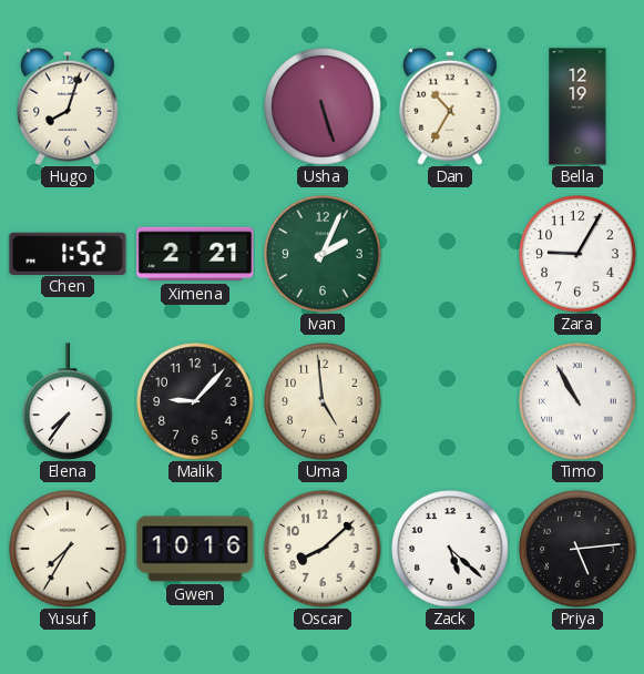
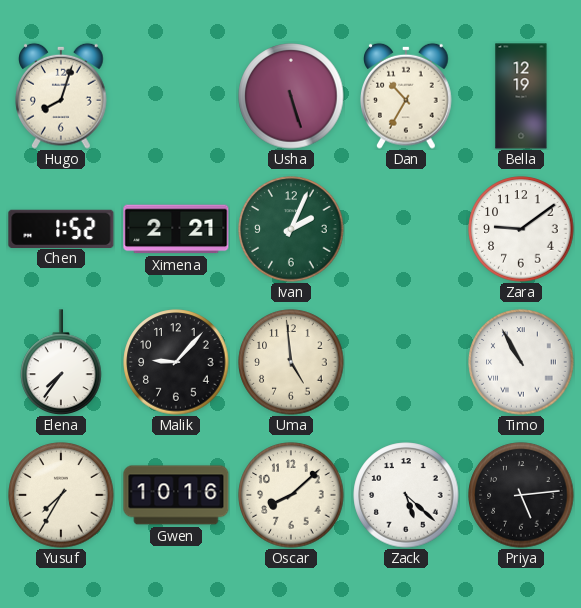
Zara: 9:05 -> 9:09
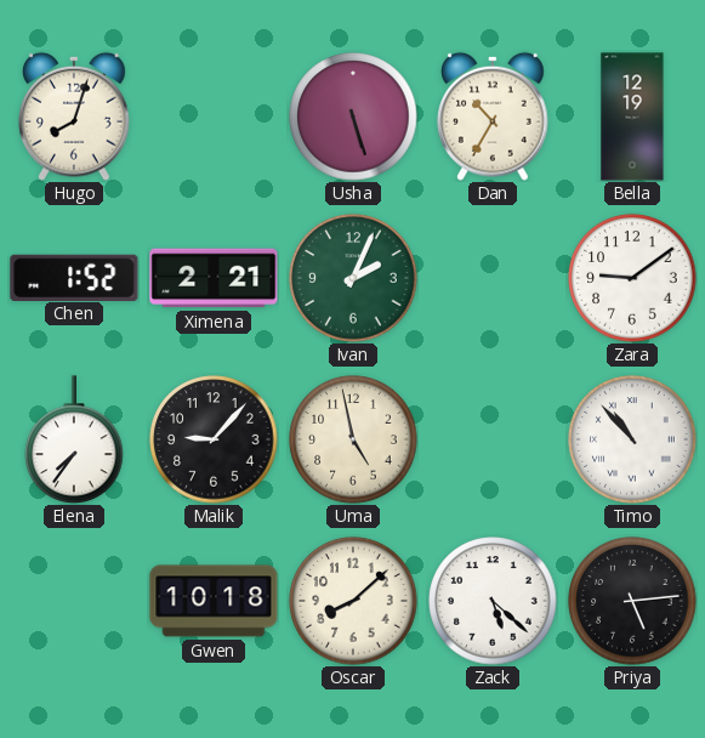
Uma: 4:59 -> 4:58
Timo: 10:55 -> 10:53
Yusuf: 7:35 -> none
Gwen: 10:16 -> 10:18
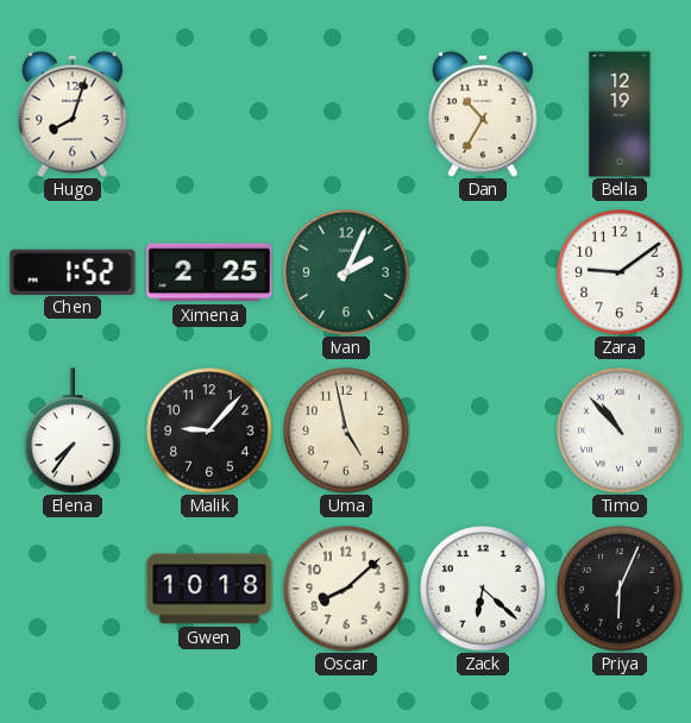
Usha: 5:27 -> none
Ximena: 2:21 -> 2:25
Zack: 5:22 -> 6:22
Priya: 5:14 -> 6:04
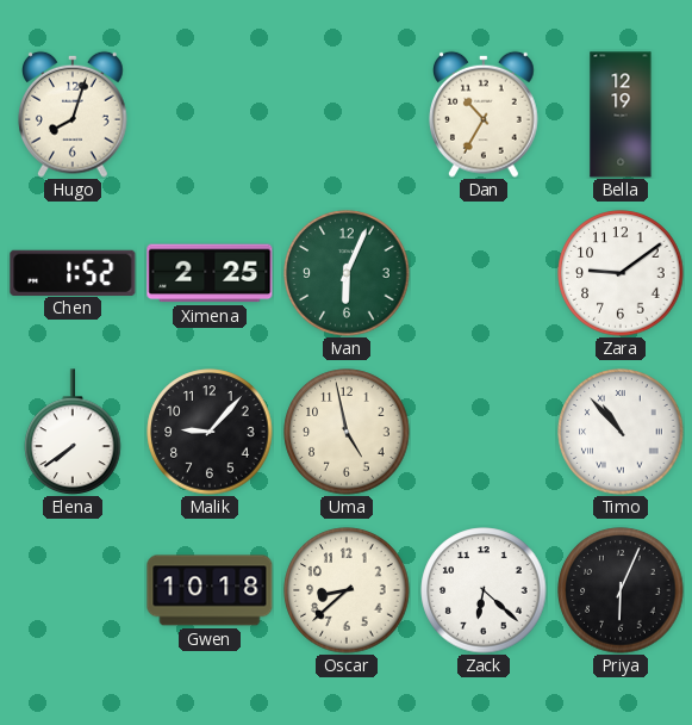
Ivan: 2:04 -> 6:04
Elena: 7:36 -> 7:39
Oscar: 8:08 -> 8:38
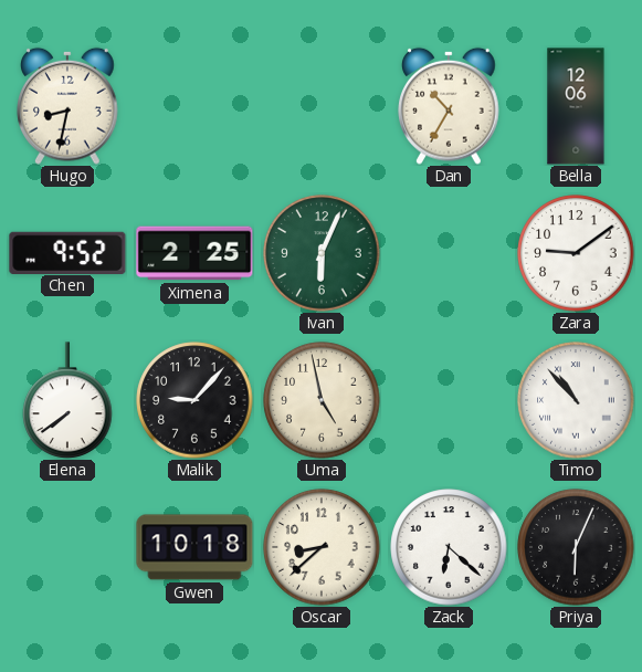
Hugo: 8:03 -> 8:32
Bella: 12:19 -> 12:06
Chen: 1:52 -> 9:52
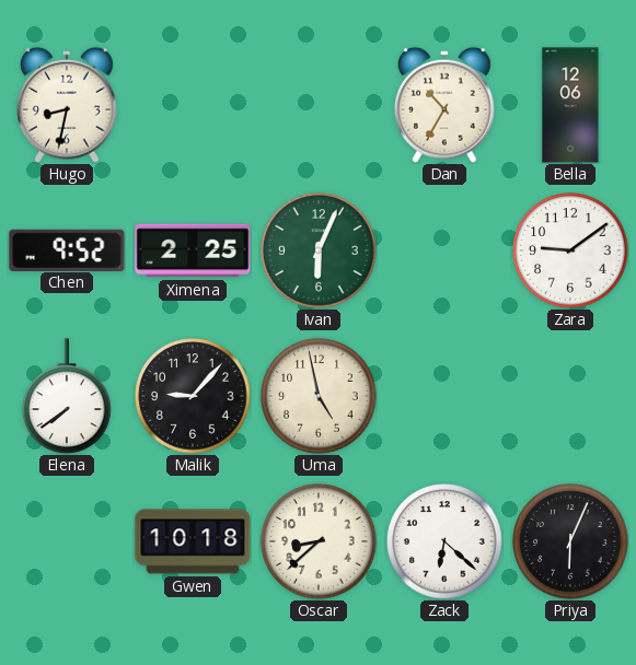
Timo: 10:53 -> none
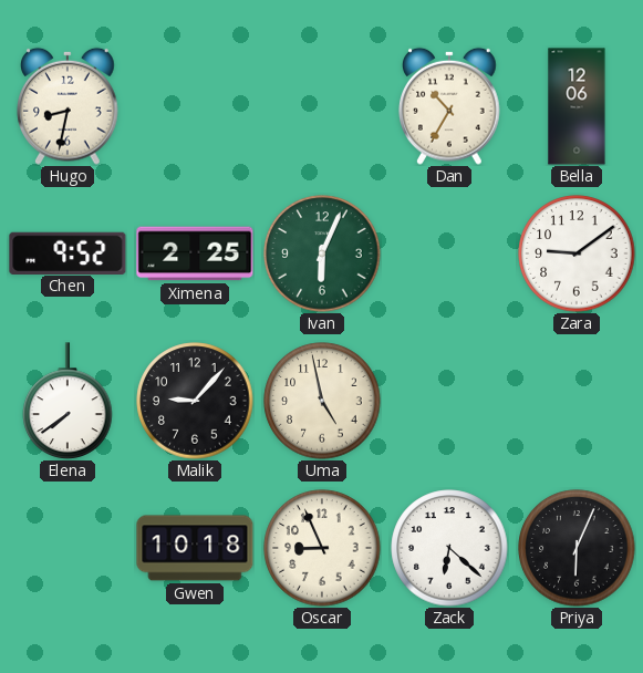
Oscar: 8:38 -> 8:56
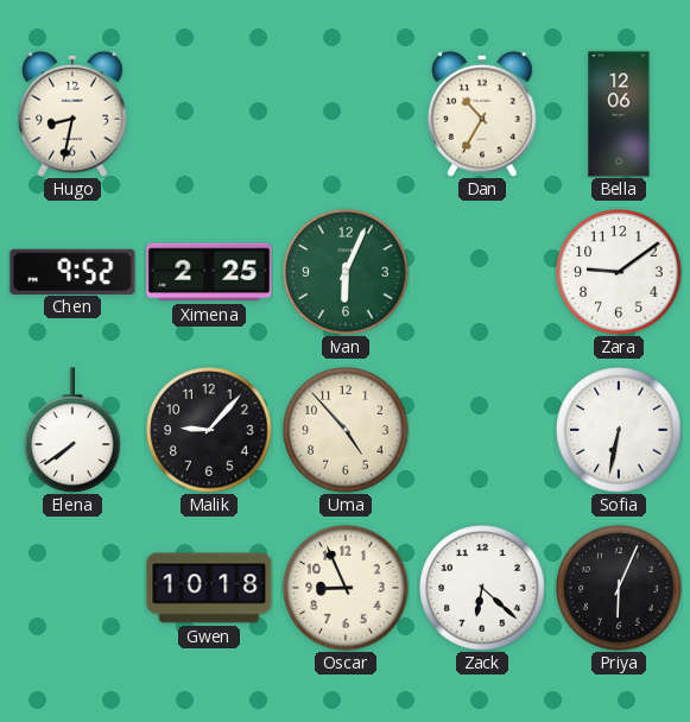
Uma: 4:58 -> 4:53
Sofia: none -> 6:32
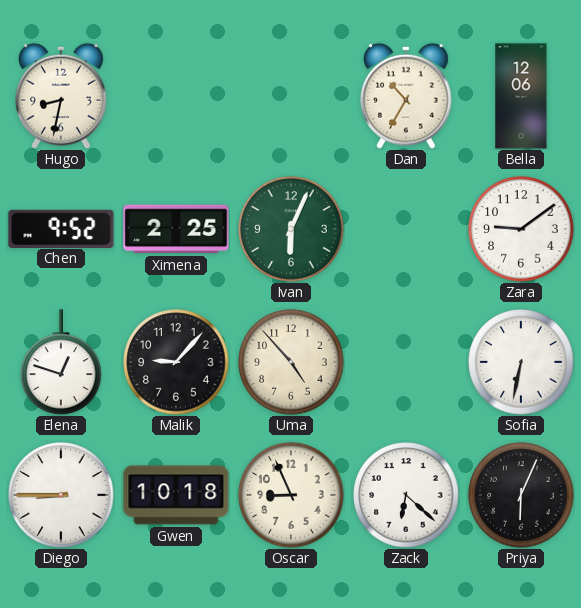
Elena: 7:39 -> 12:48
Diego: none -> 8:45
